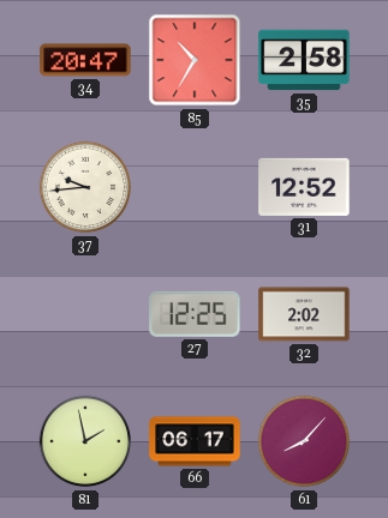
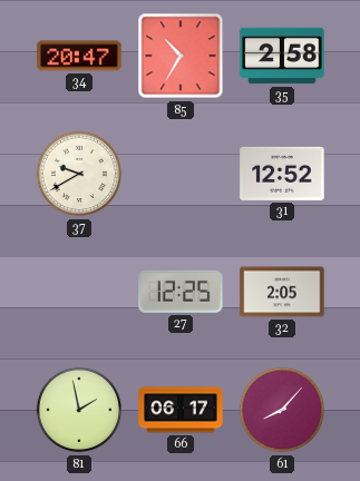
37: 9:44 -> 9:40
32: 2:02 -> 2:05
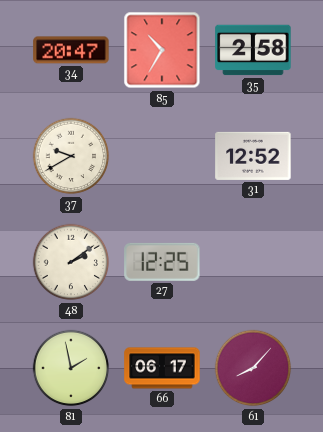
48: none -> 2:09
32: 2:05 -> none
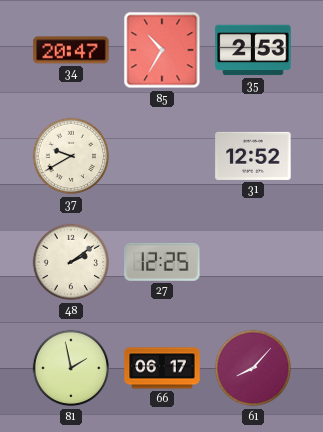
35: 2:58 -> 2:53
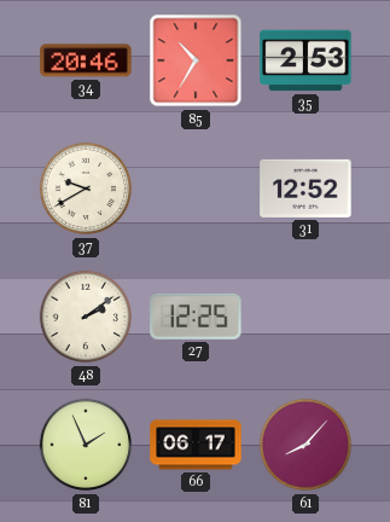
34: 20:47 -> 20:46
81: 1:58 -> 1:56
